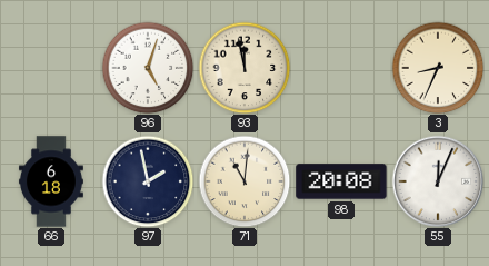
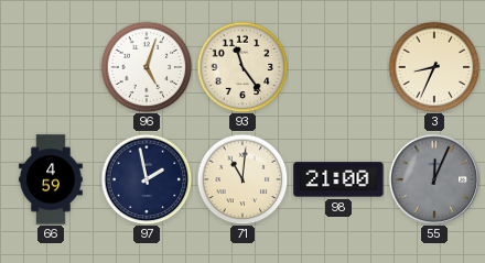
93: 11:58 -> 11:24
66: 6:18 -> 4:59
98: 20:08 -> 21:00
55 dial: white -> grey
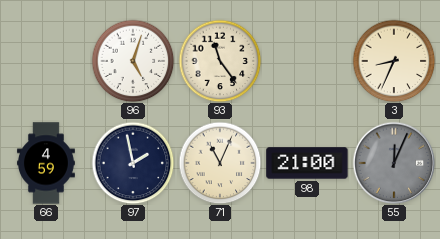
71: 11:01 -> 11:04
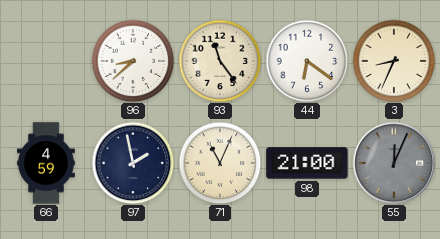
96: 5:03 -> 8:38
44: none -> 6:21
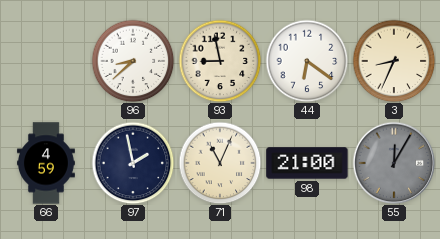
93: 11:24 -> 8:58
55: 12:04 -> 12:05
